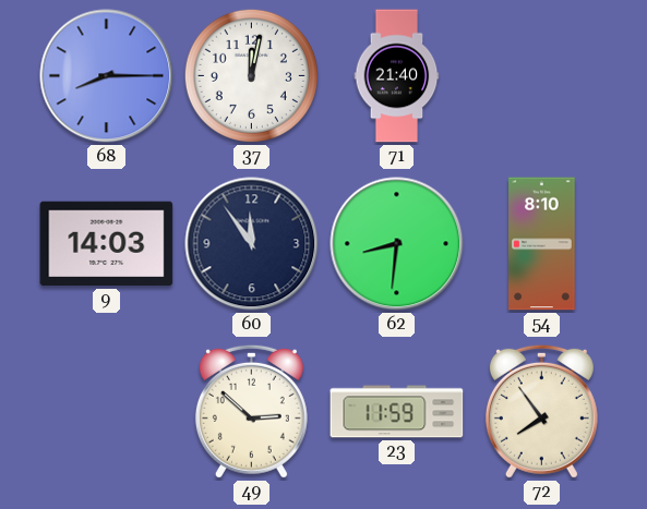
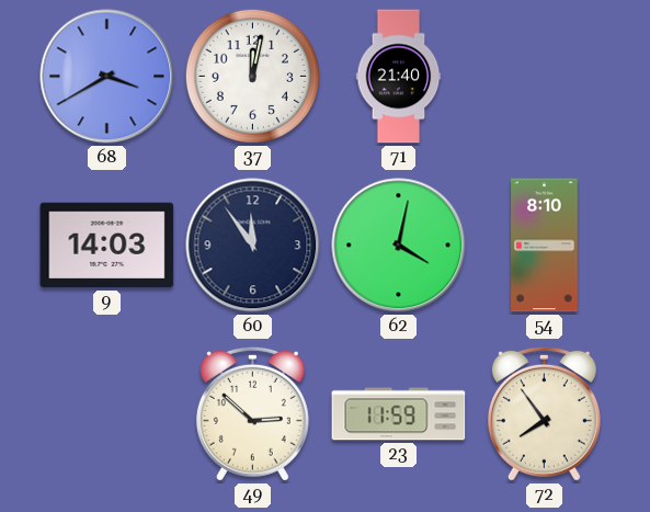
68: 8:15 -> 3:40
62: 8:31 -> 4:02
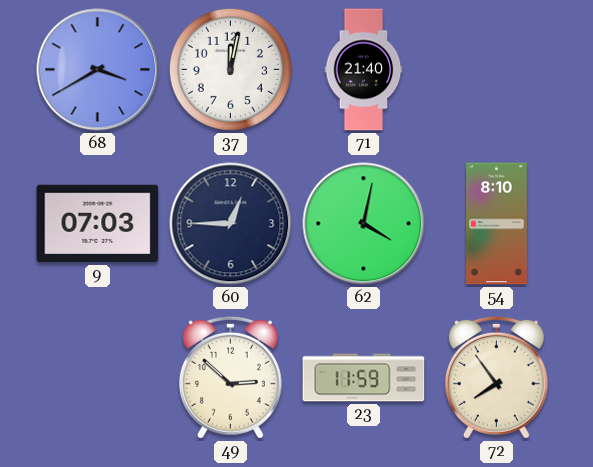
9: 14:03 -> 07:03
60: 11:54 -> 12:45
